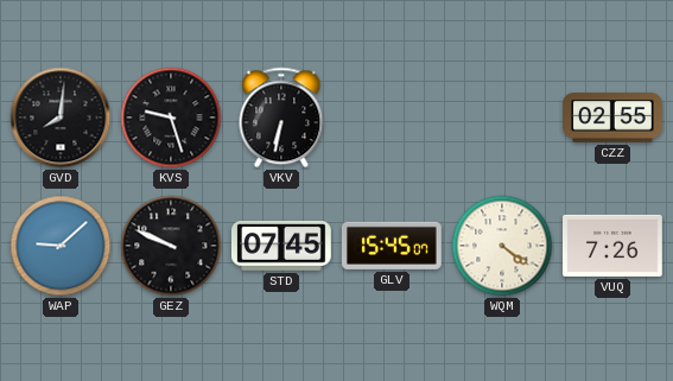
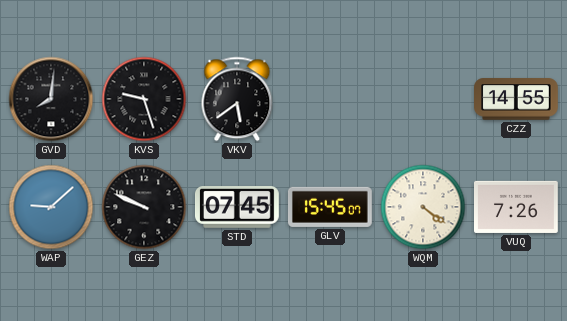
VKV: 6:32 -> 5:39
CZZ: 02:55 -> 14:55
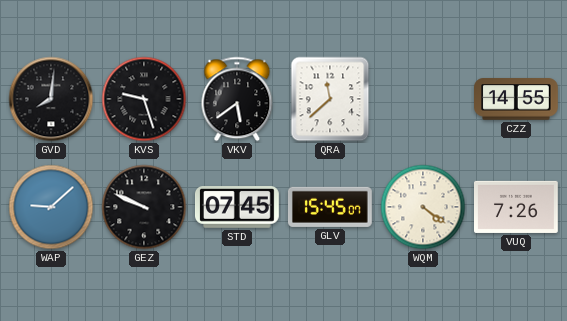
QRA: none -> 11:38
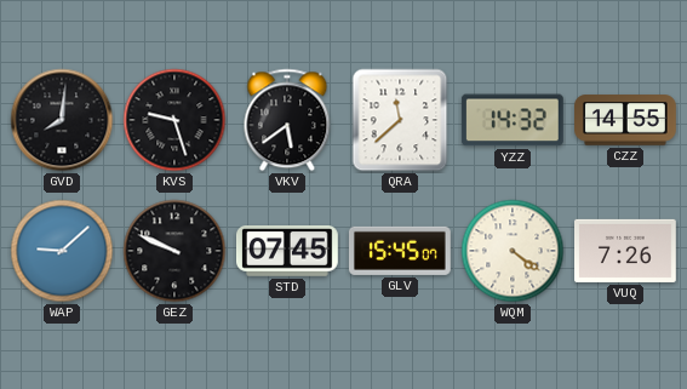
YZZ: none -> 14:32
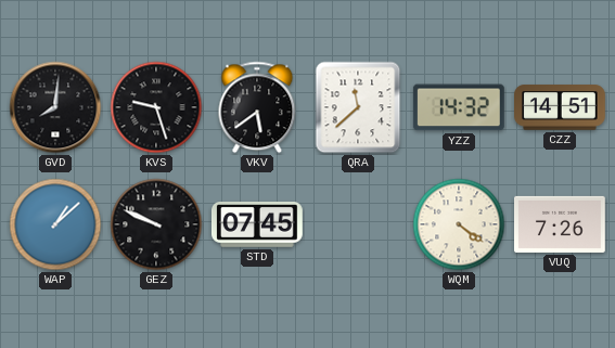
CZZ: 14:55 -> 14:51
WAP: 9:08 -> 1:08
GLV: 15:45 -> none
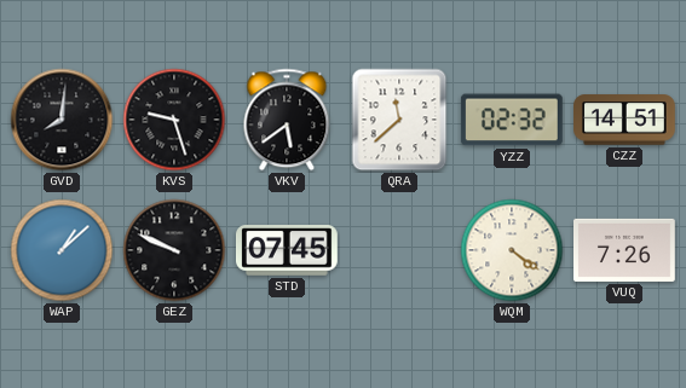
YZZ: 14:32 -> 02:32
